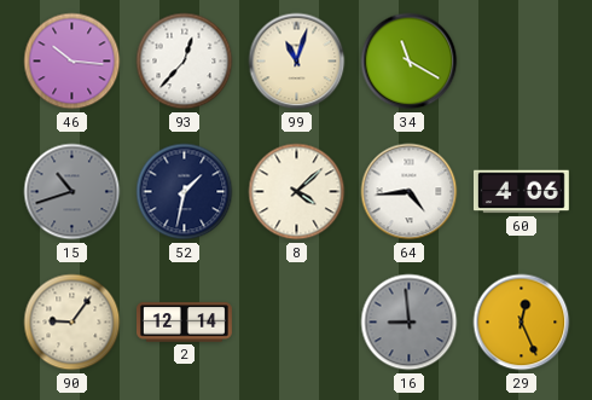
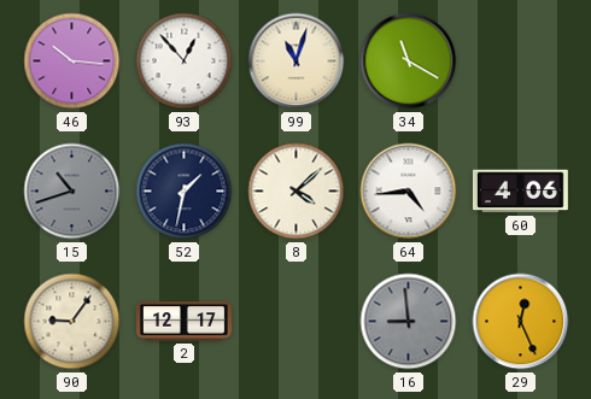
93: 12:37 -> 12:53
2: 12:14 -> 12:17
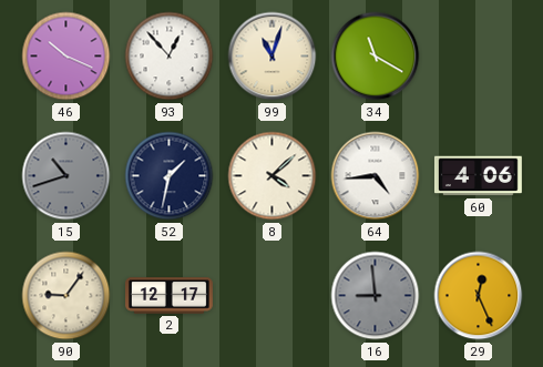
46: 10:16 -> 10:19
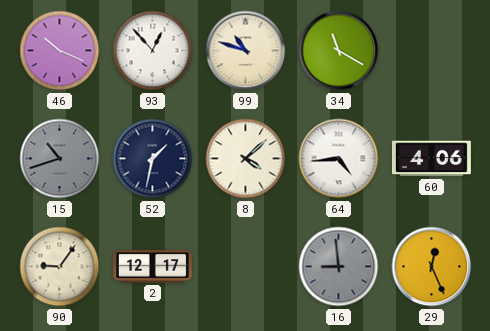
99: 11:03 -> 10:48
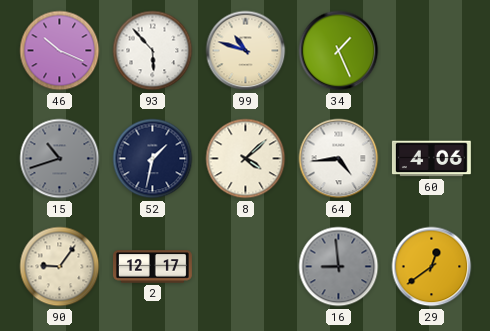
93: 12:53 -> 5:53
34: 11:20 -> 1:26
29: 12:26 -> 12:39
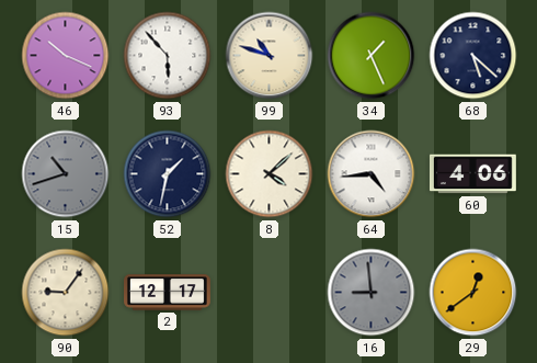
68: none -> 5:22
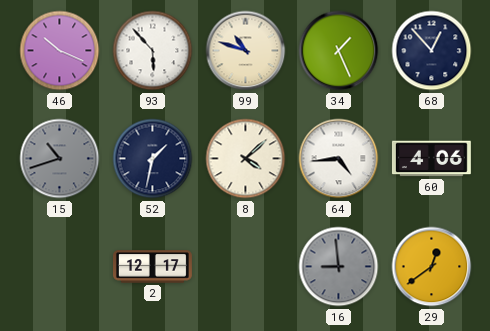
68: 5:22 -> 12:53
90: 9:06 -> none
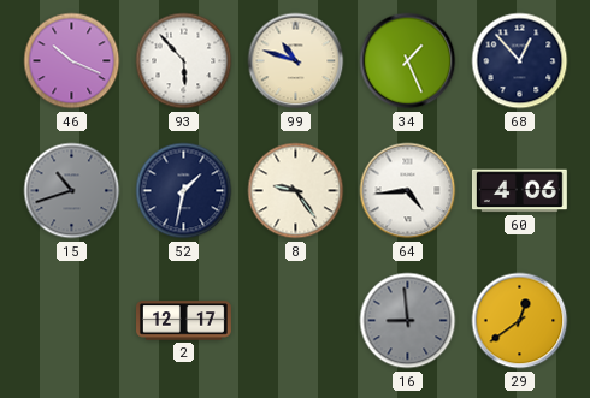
8: 4:08 -> 9:24
